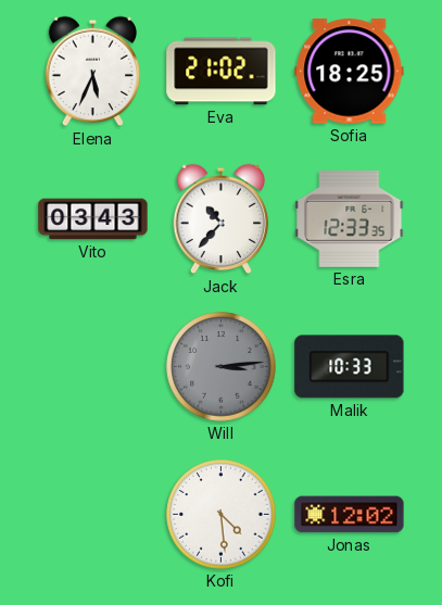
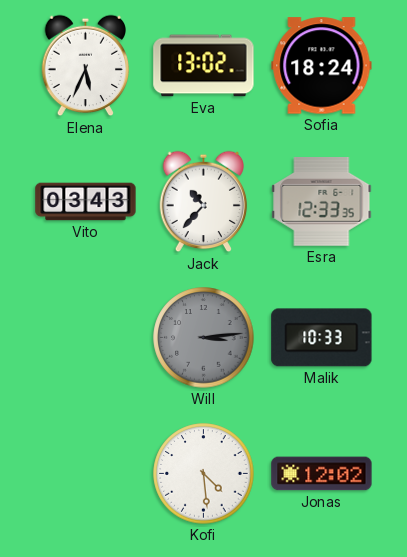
Eva: 21:02 -> 13:02
Sofia: 18:25 -> 18:24
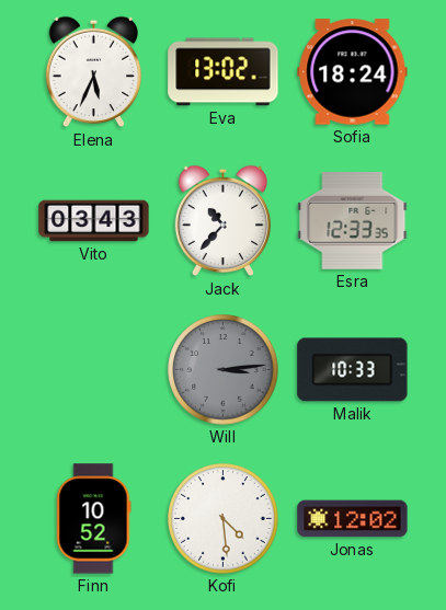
Finn: none -> 10:52
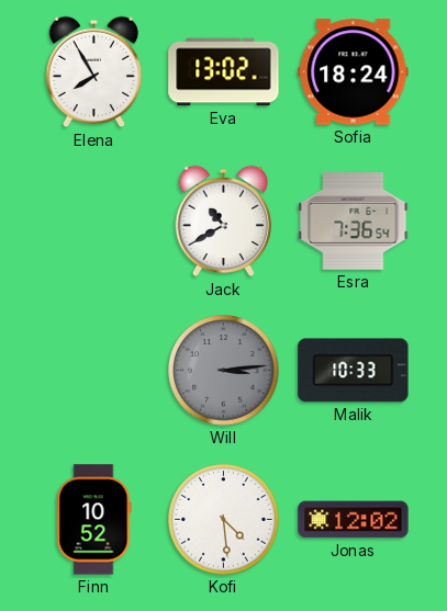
Elena: 5:34 -> 7:55
Vito: 03:43 -> none
Jack: 10:37 -> 10:40
Esra: 12:33 -> 7:36
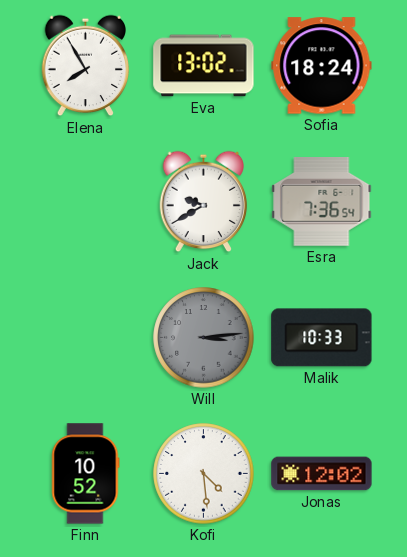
Jack: 10:40 -> 9:40
